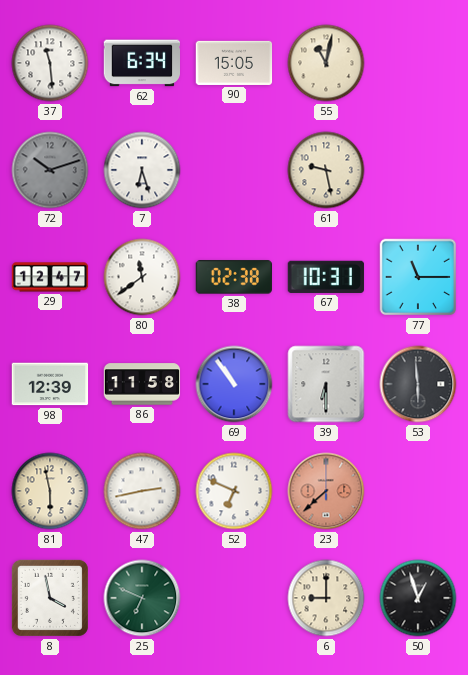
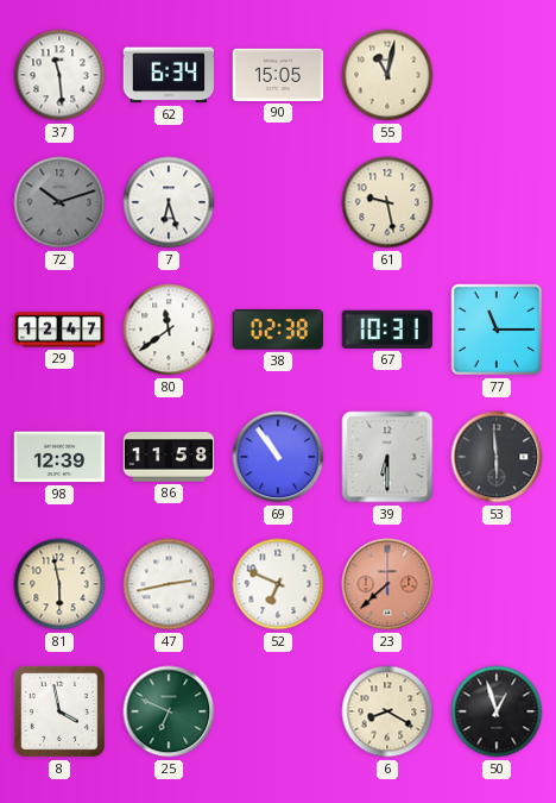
6: 9:00 -> 8:20
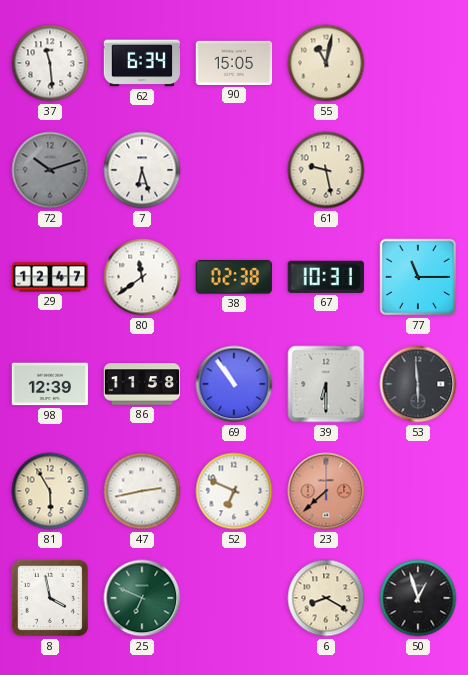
81: 5:58 -> 5:55
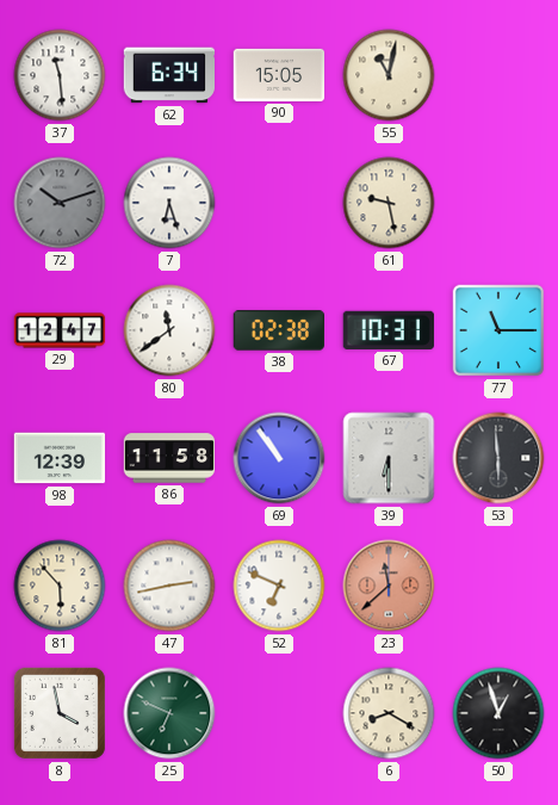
81: 5:55 -> 5:53
23: 7:38 -> 11:38
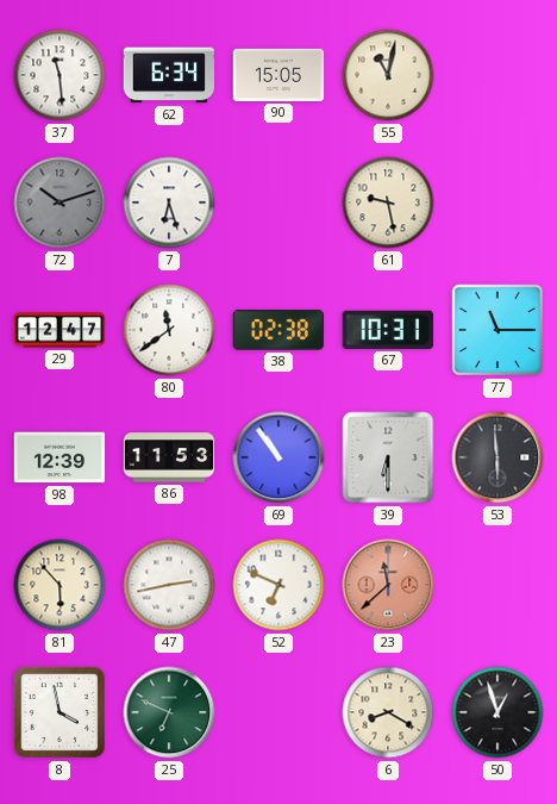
86: 11:58 -> 11:53
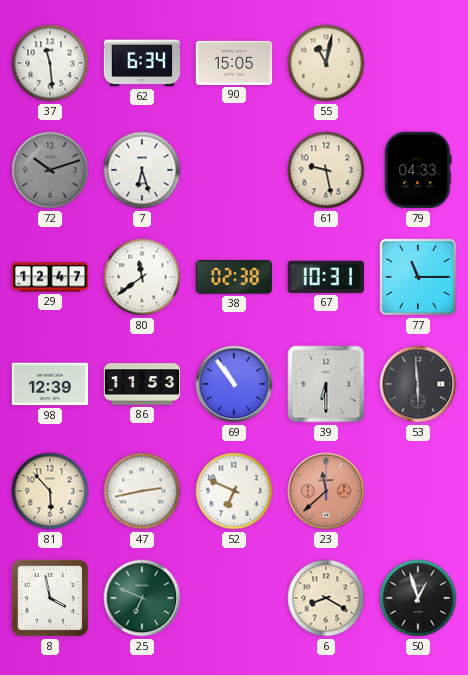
79: none -> 04:33
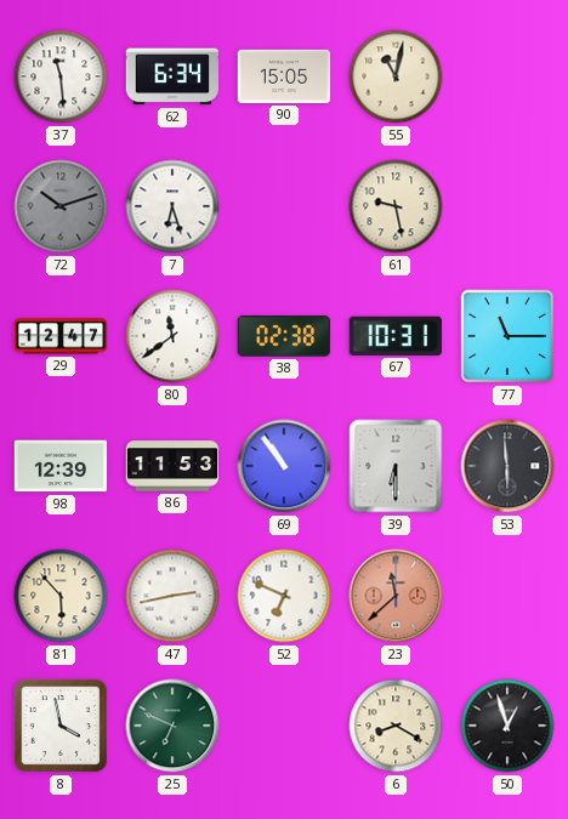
79: 04:33 -> none
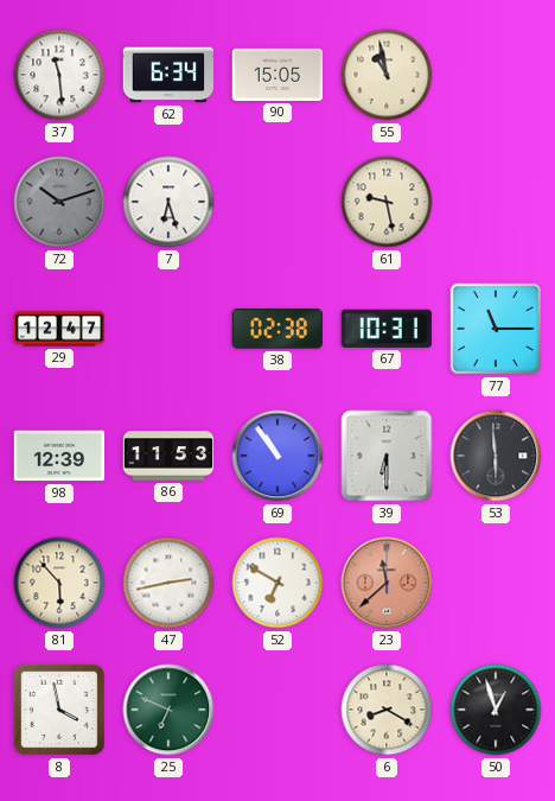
55: 11:02 -> 10:58
80: 11:39 -> none
52: 6:49 -> 6:50
